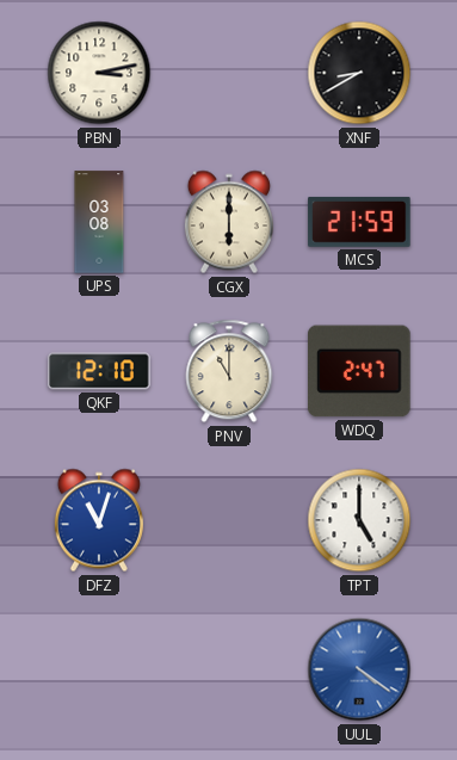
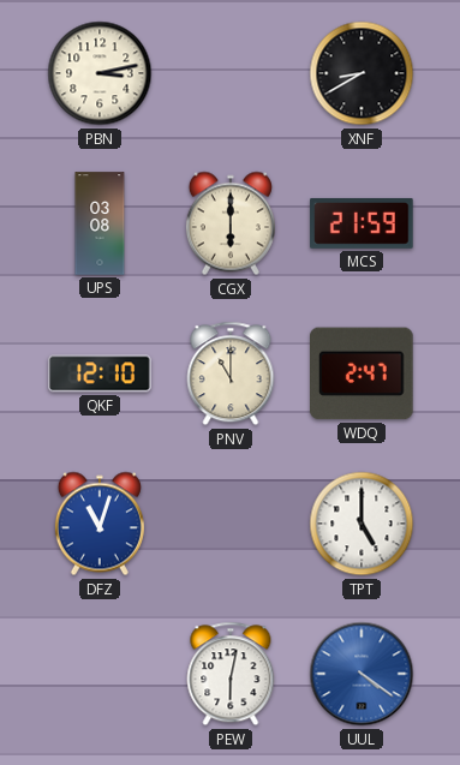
PEW: none -> 6:02
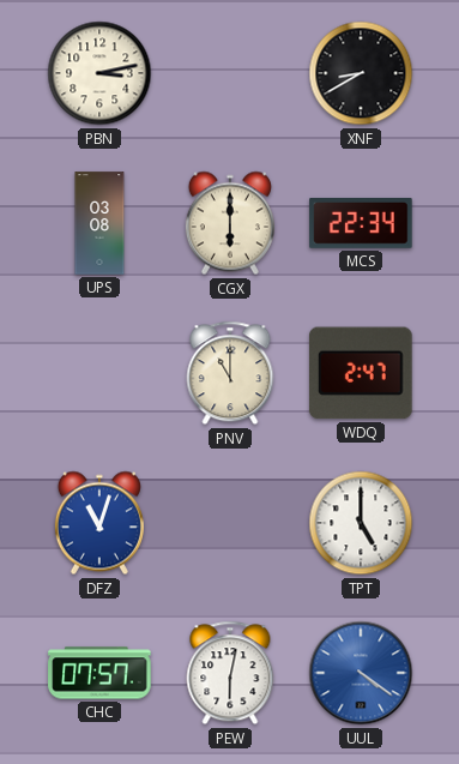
MCS: 21:59 -> 22:34
QKF: 12:10 -> none
CHC: none -> 07:57
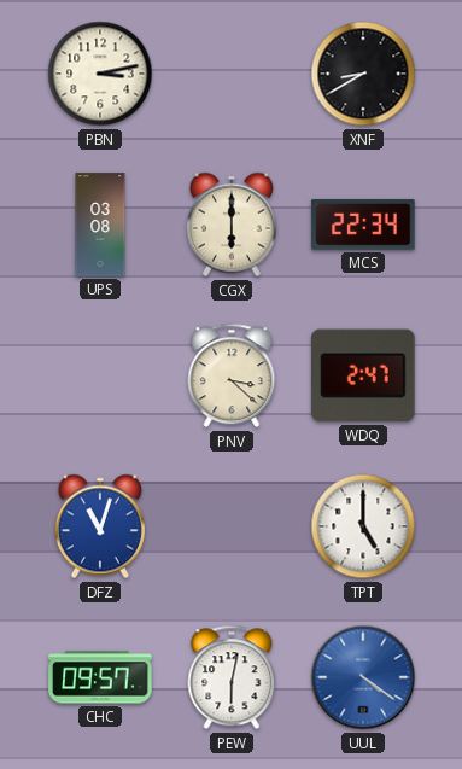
PNV: 11:00 -> 3:22
CHC: 07:57 -> 09:57
